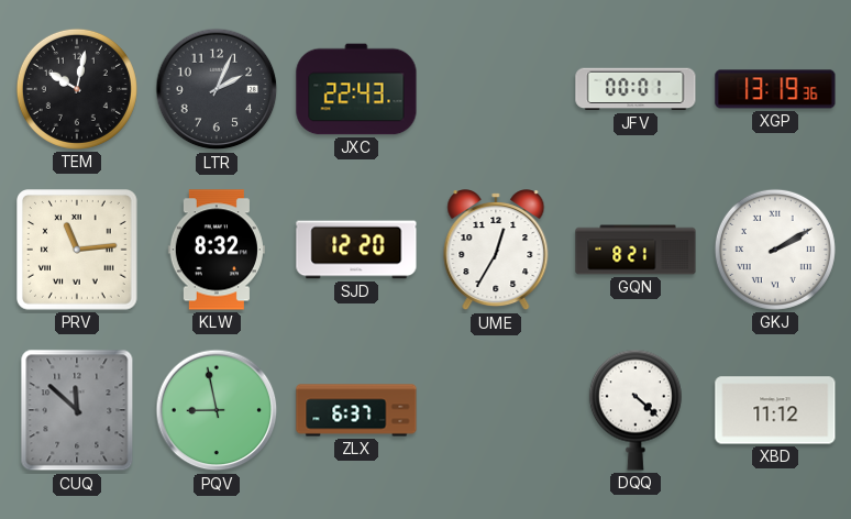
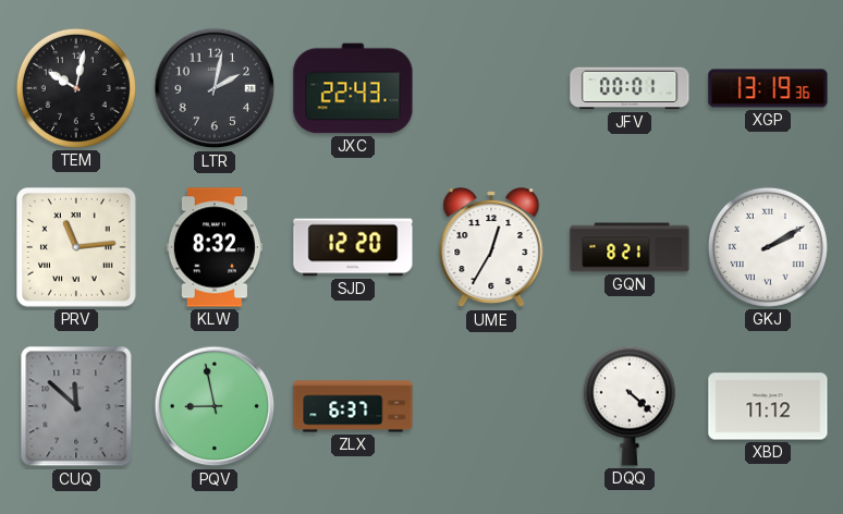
LTR: 2:04 -> 2:02
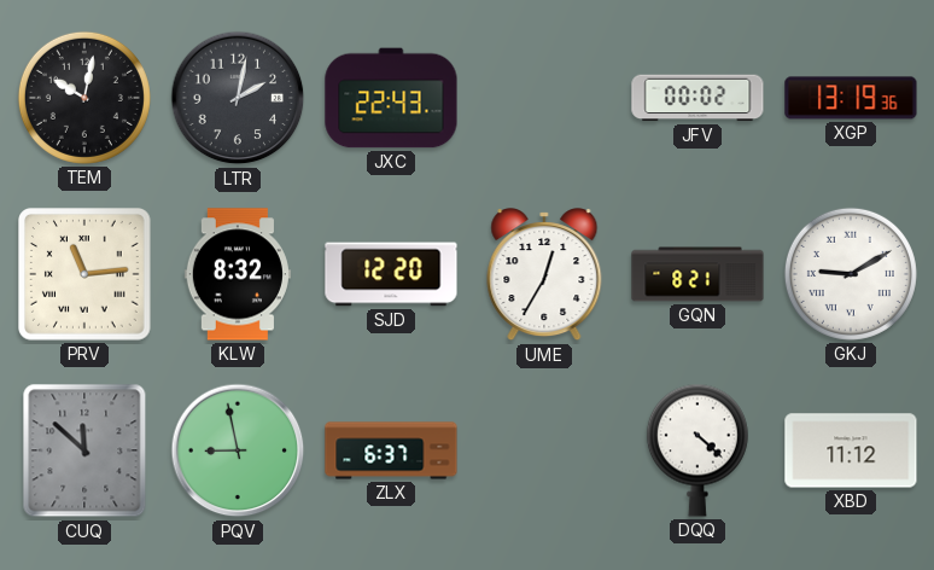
JFV: 00:01 -> 00:02
GKJ: 2:10 -> 9:10
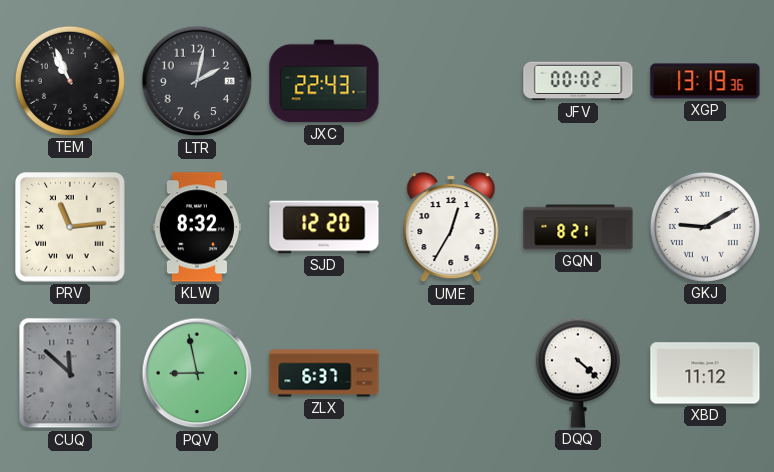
TEM: 10:02 -> 10:56
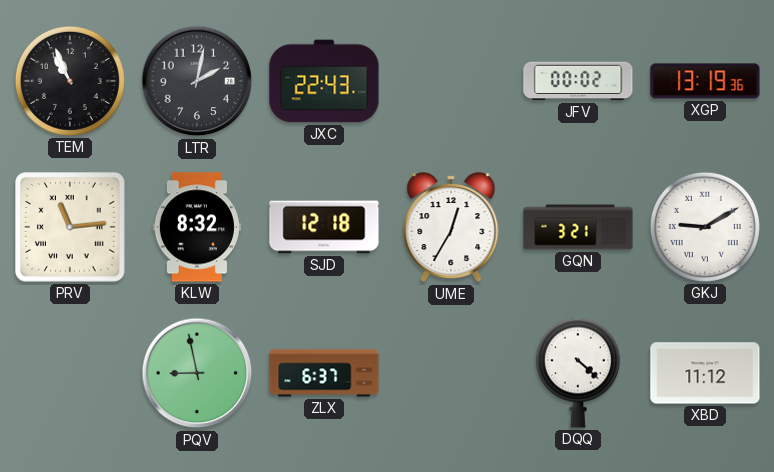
SJD: 12:20 -> 12:18
GQN: 8:21 -> 3:21
CUQ: 11:52 -> none
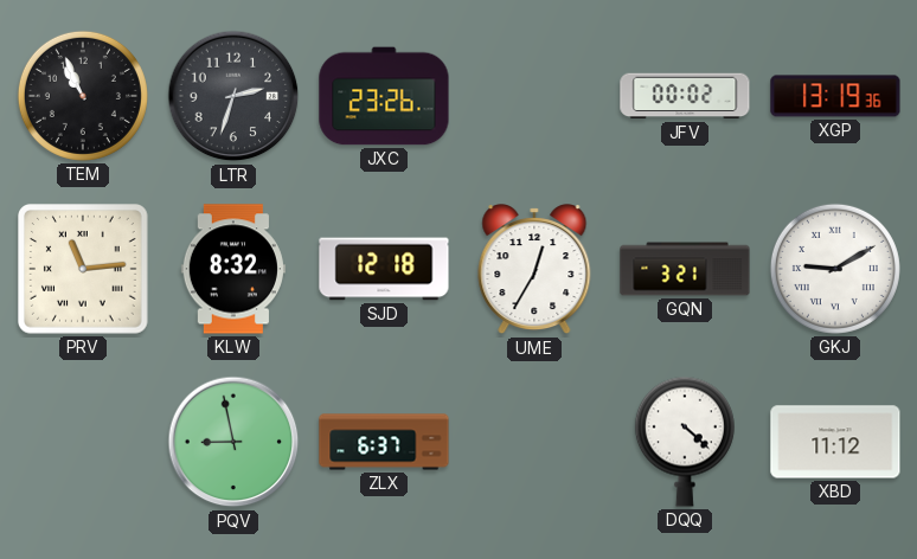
LTR: 2:02 -> 2:33
JXC: 22:43 -> 23:26
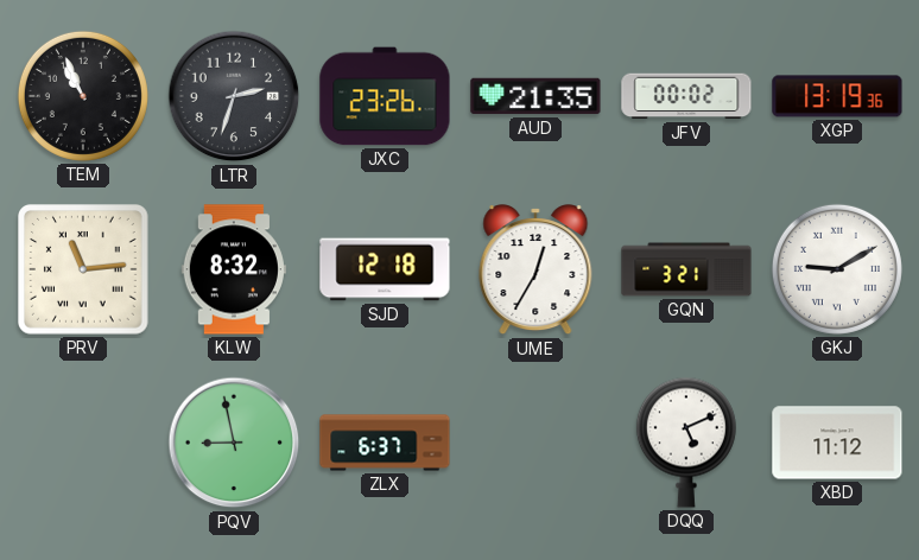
AUD: none -> 21:35
DQQ: 4:22 -> 5:11
